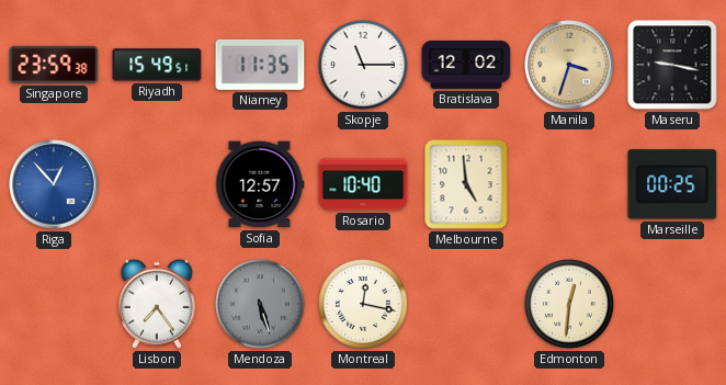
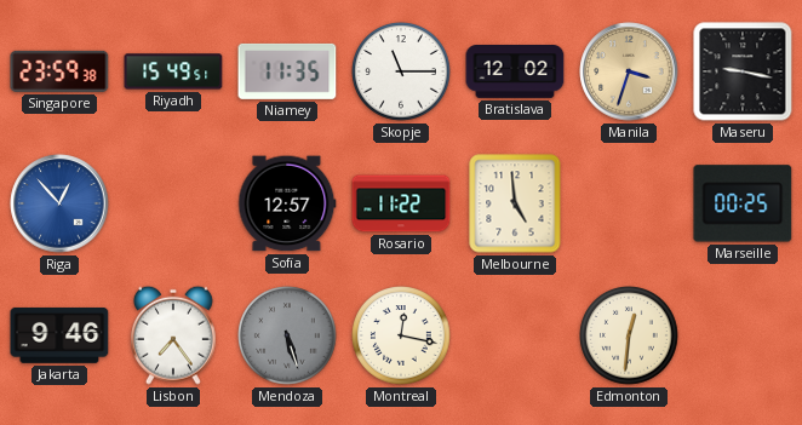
Rosario: 10:40 -> 11:22
Jakarta: none -> 9:46
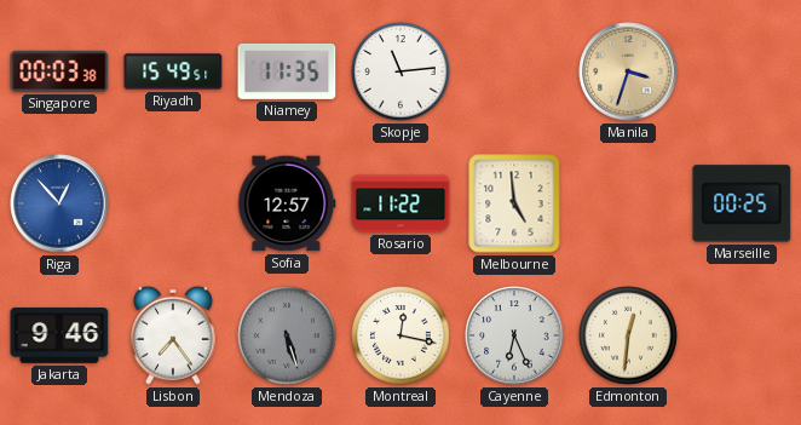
Singapore: 23:59 -> 00:03
Skopje: 11:15 -> 11:14
Bratislava: 12:02 -> none
Maseru: 9:17 -> none
Cayenne: none -> 6:26
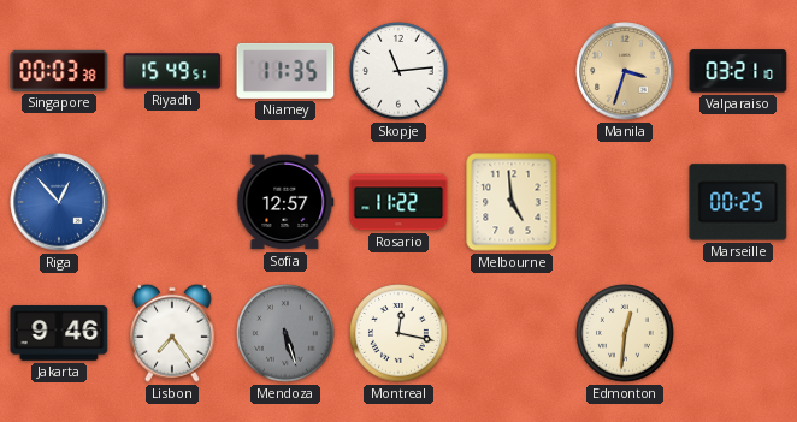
Valparaiso: none -> 03:21
Cayenne: 6:26 -> none
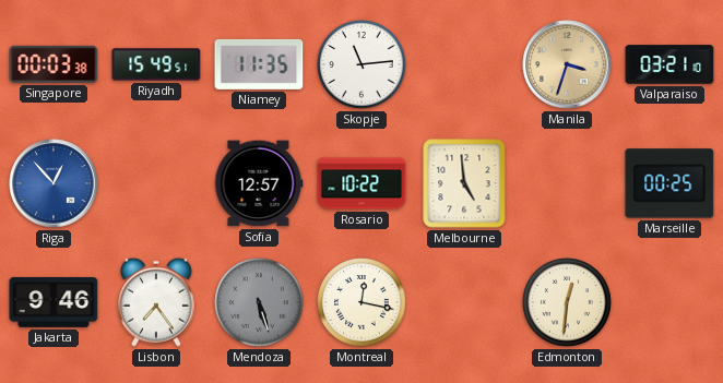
Rosario: 11:22 -> 10:22
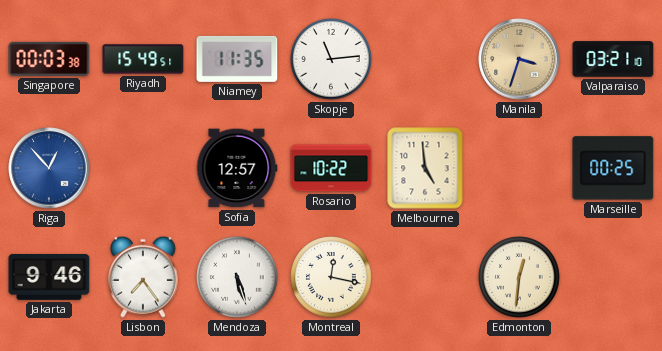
Mendoza dial: grey -> white
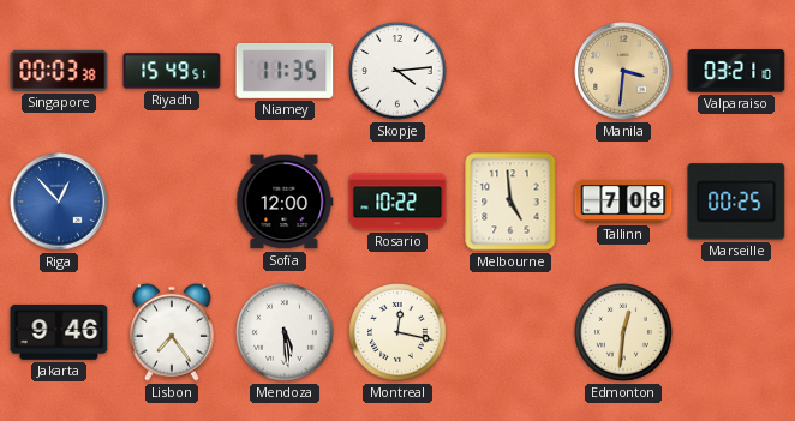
Skopje: 11:14 -> 4:14
Manila: 3:33 -> 3:31
Sofia: 12:57 -> 12:00
Tallinn: none -> 7:08
Mendoza: 5:27 -> 5:29
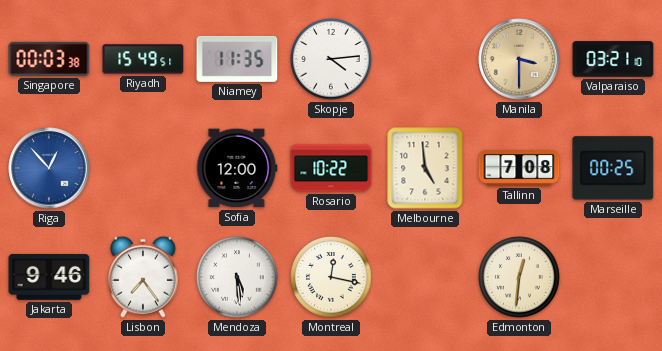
Manila: 3:31 -> 3:30
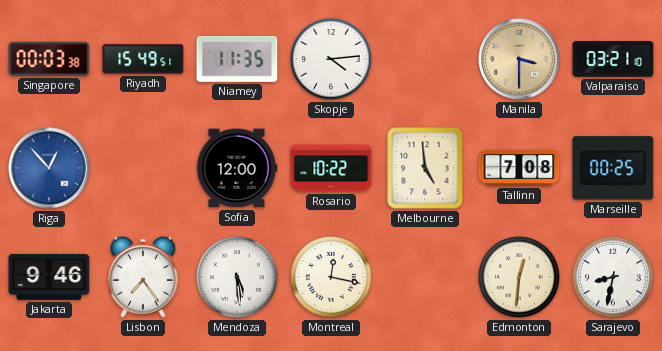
Sarajevo: none -> 8:32
